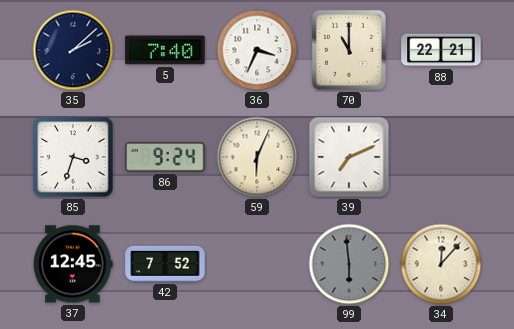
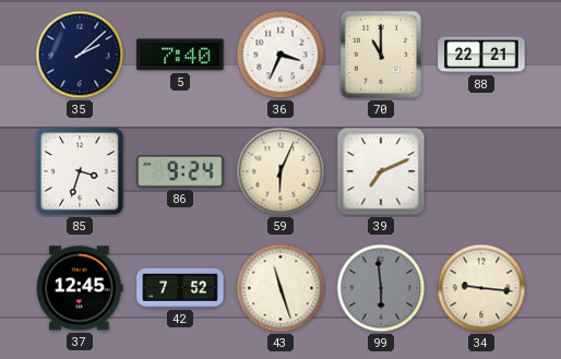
43: none -> 11:27
34: 12:07 -> 9:16
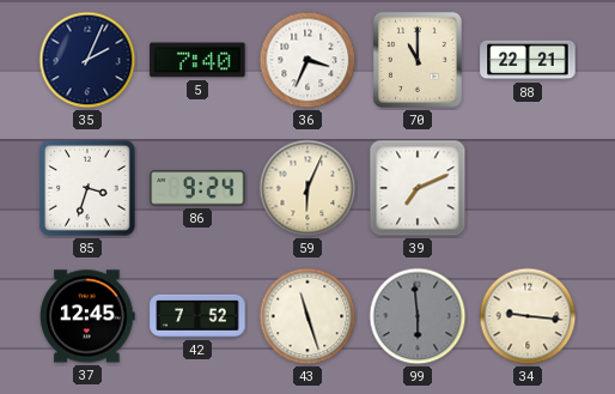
35: 2:08 -> 2:04
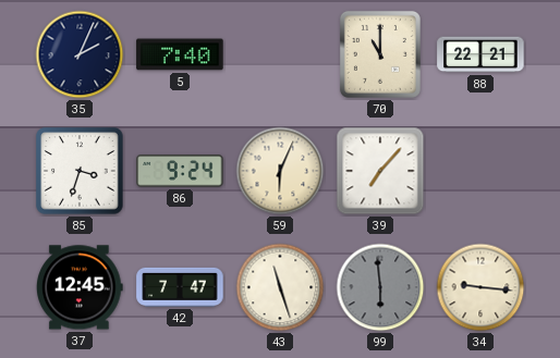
36: 3:34 -> none
39: 7:11 -> 7:07
42: 7:52 -> 7:47
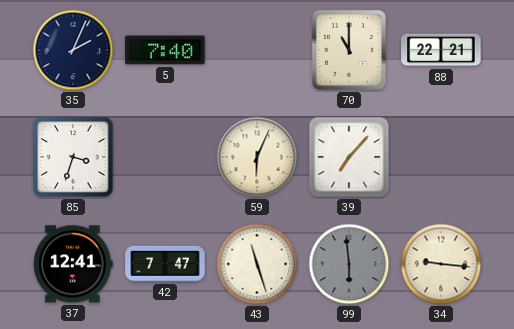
86: 9:24 -> none
37: 12:45 -> 12:41
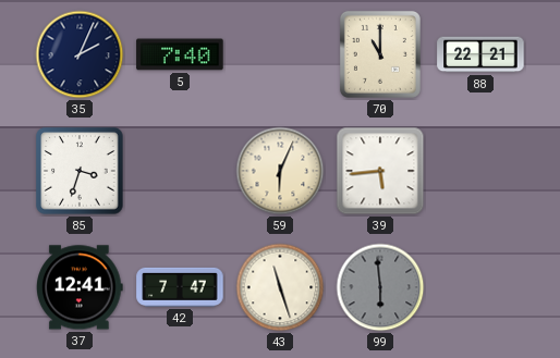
39: 7:07 -> 5:44
34: 9:16 -> none
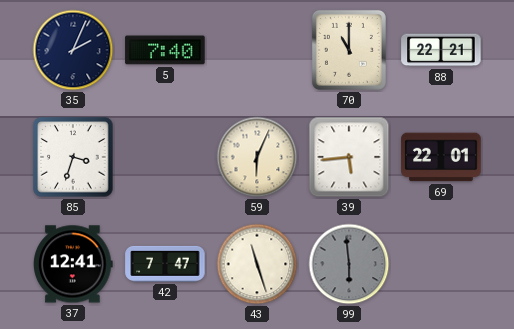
69: none -> 22:01
